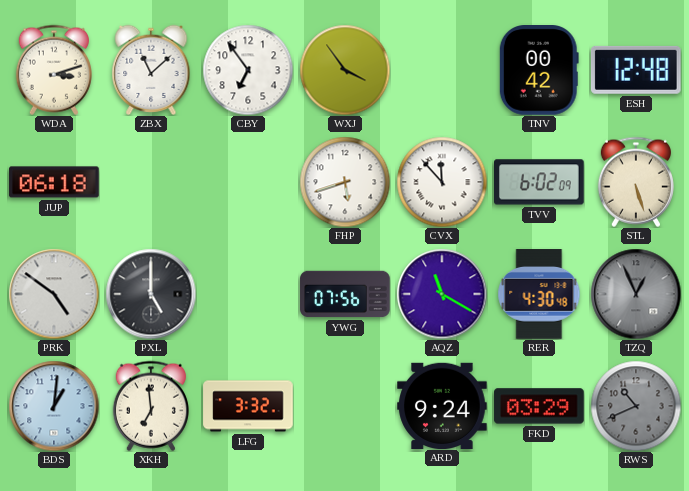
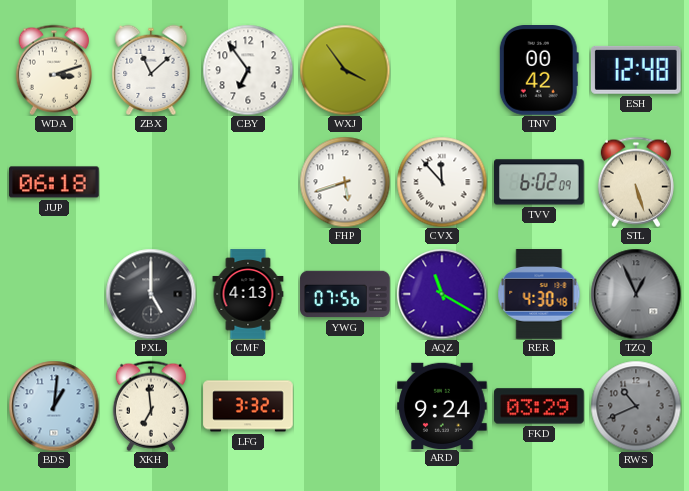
PRK: 4:51 -> none
CMF: none -> 4:13
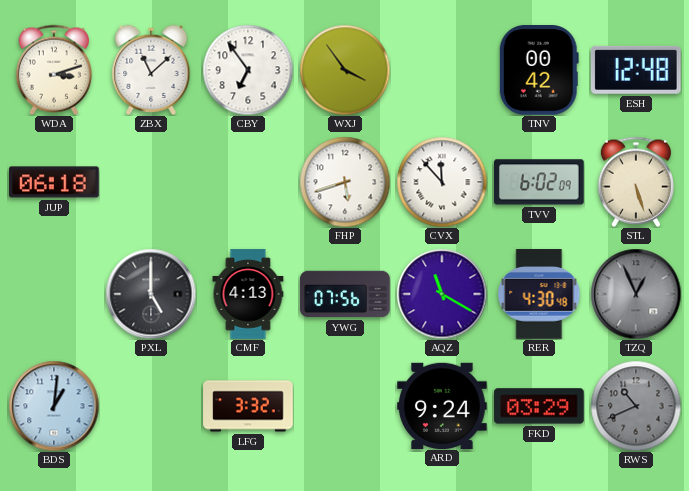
XKH: 6:59 -> none
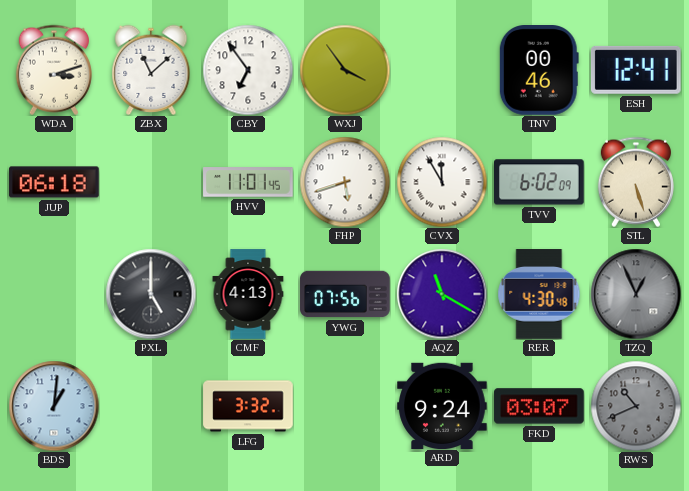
TNV: 00:42 -> 00:46
ESH: 12:48 -> 12:41
HVV: none -> 11:01
CVX: 11:53 -> 11:55
FKD: 03:29 -> 03:07
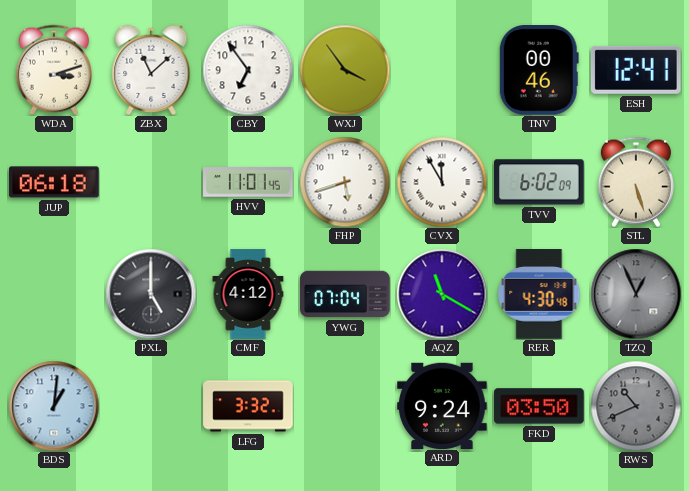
CMF: 4:13 -> 4:12
YWG: 07:56 -> 07:04
FKD: 03:07 -> 03:50
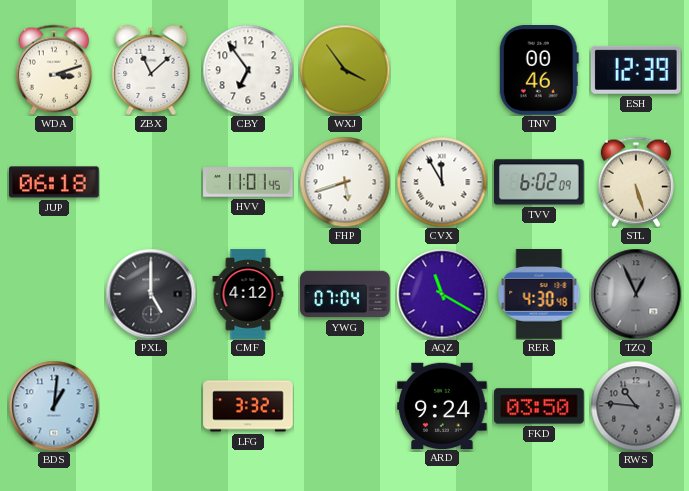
ESH: 12:41 -> 12:39
RWS: 10:41 -> 10:46
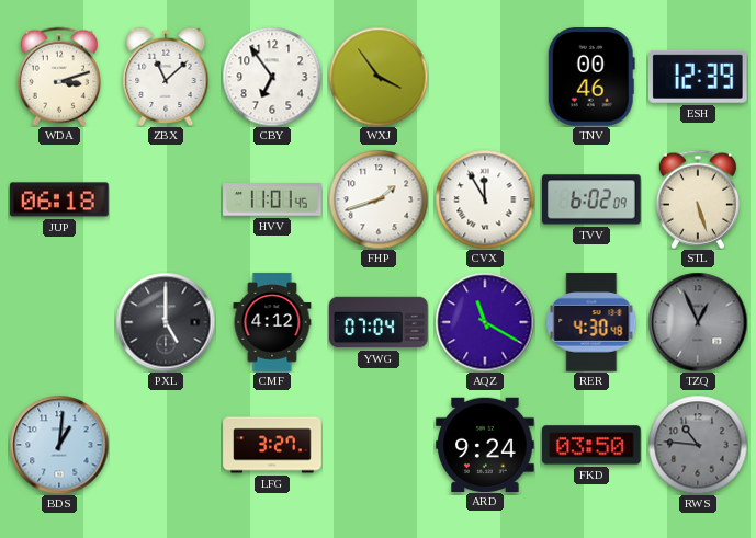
FHP: 5:42 -> 1:42
LFG: 3:32 -> 3:27
